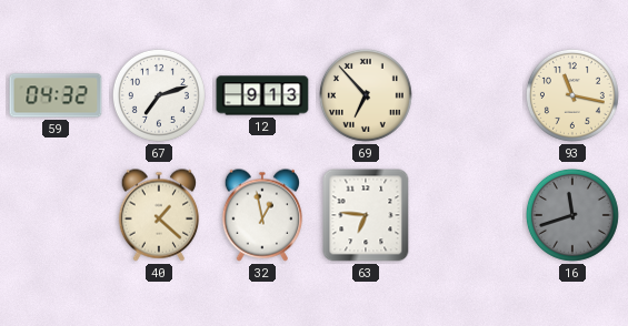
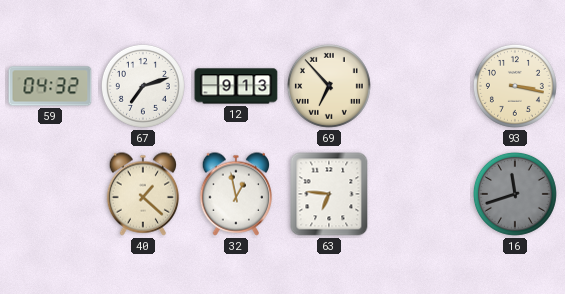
93: 11:17 -> 3:17
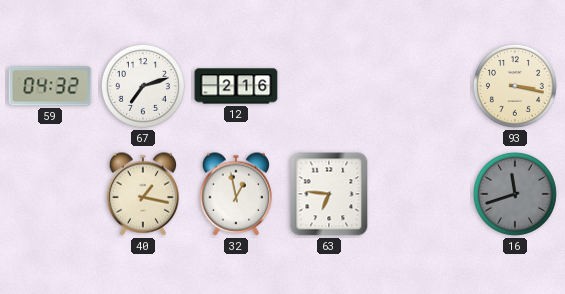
12: 9:13 -> 2:16
69: 6:53 -> none
40: 1:22 -> 1:17
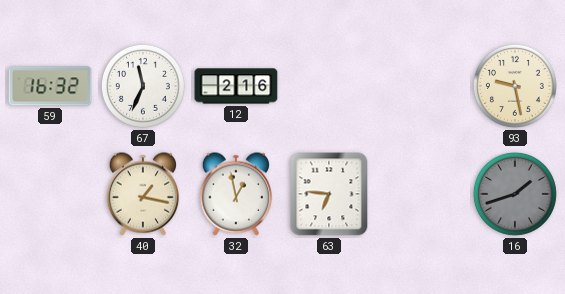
59: 04:32 -> 16:32
67: 7:12 -> 11:34
93: 3:17 -> 9:28
16: 11:42 -> 1:42
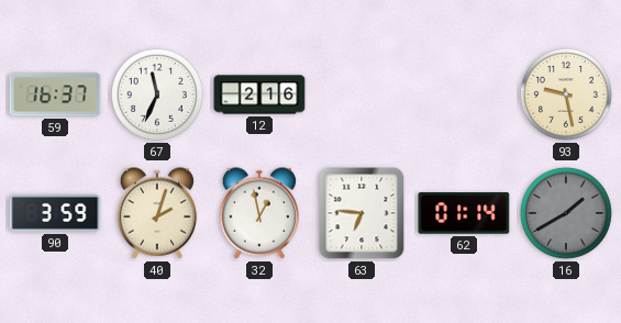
59: 16:32 -> 16:37
90: none -> 3:59
40: 1:17 -> 2:03
62: none -> 01:14
16: 1:42 -> 1:40
